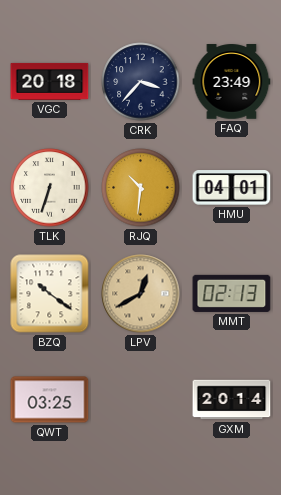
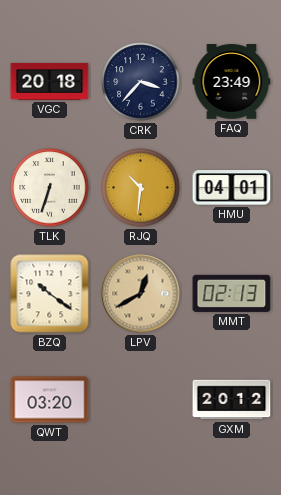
QWT: 03:25 -> 03:20
GXM: 20:14 -> 20:12
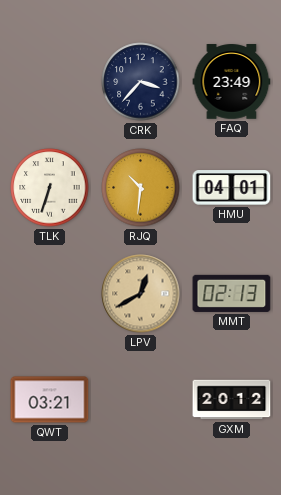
VGC: 20:18 -> none
BZQ: 10:21 -> none
QWT: 03:20 -> 03:21
